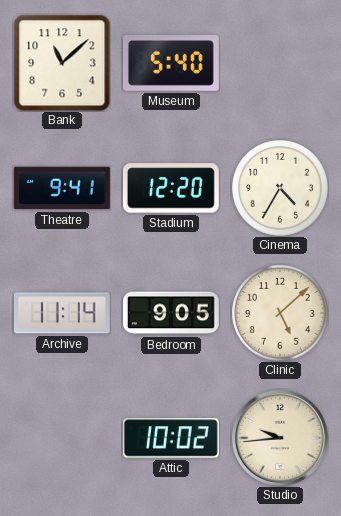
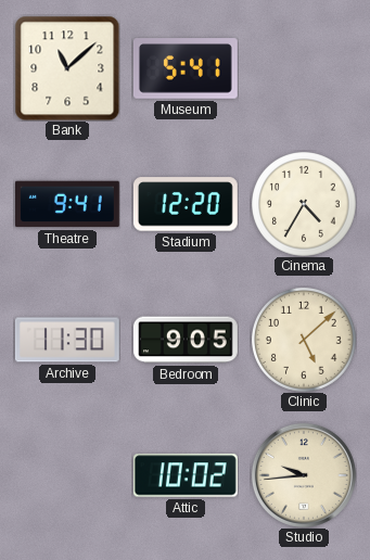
Museum: 5:40 -> 5:41
Archive: 11:14 -> 11:30
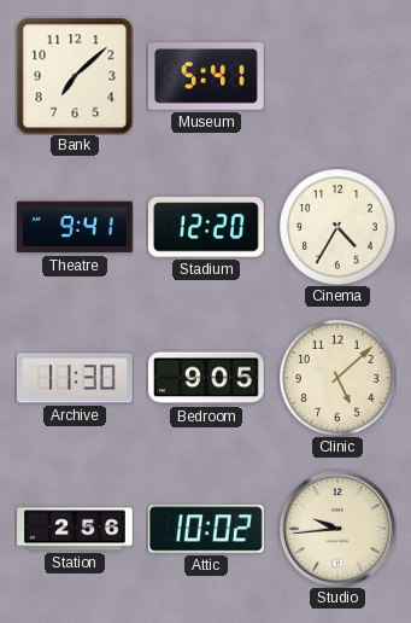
Bank: 11:08 -> 7:08
Station: none -> 2:56
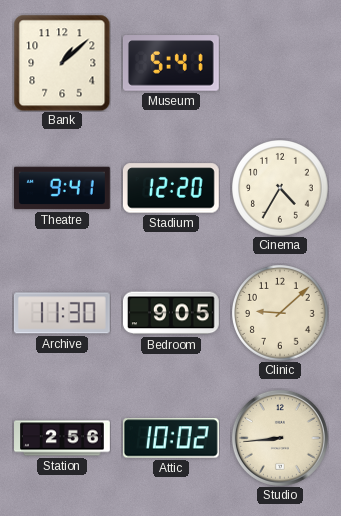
Bank: 7:08 -> 1:08
Clinic: 5:08 -> 9:08
Studio: 9:44 -> 8:44
